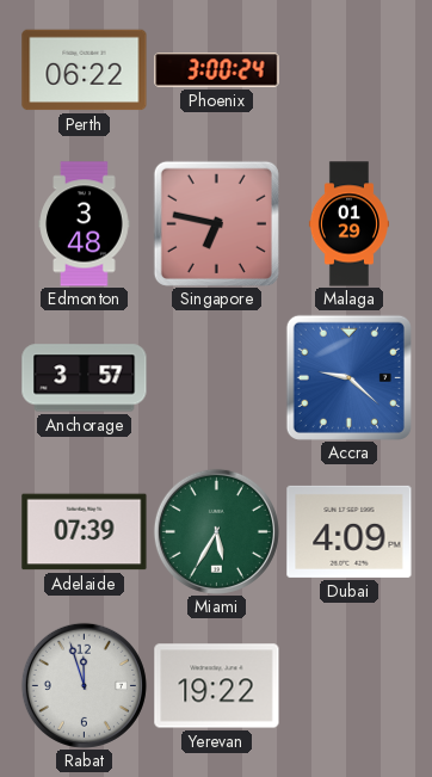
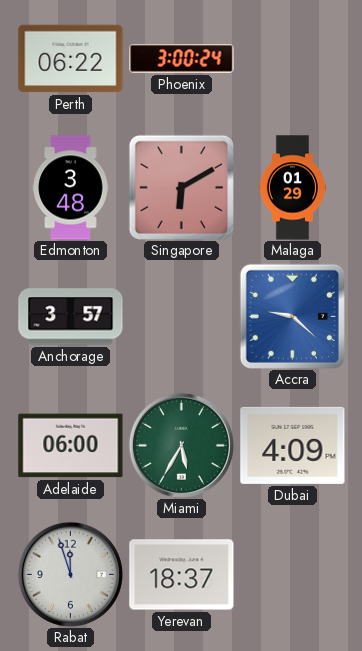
Singapore: 6:47 -> 6:10
Adelaide: 07:39 -> 06:00
Yerevan: 19:22 -> 18:37
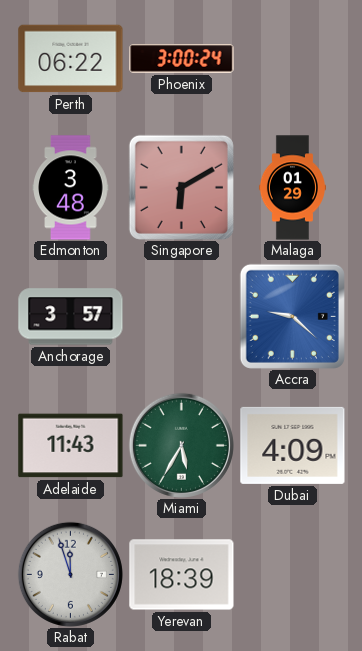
Adelaide: 06:00 -> 11:43
Yerevan: 18:37 -> 18:39
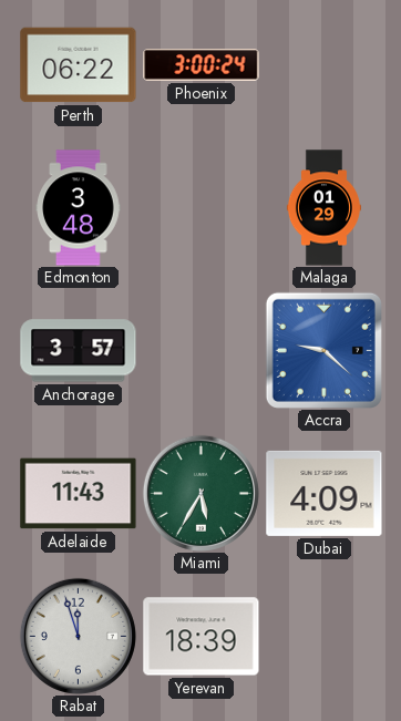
Singapore: 6:10 -> none
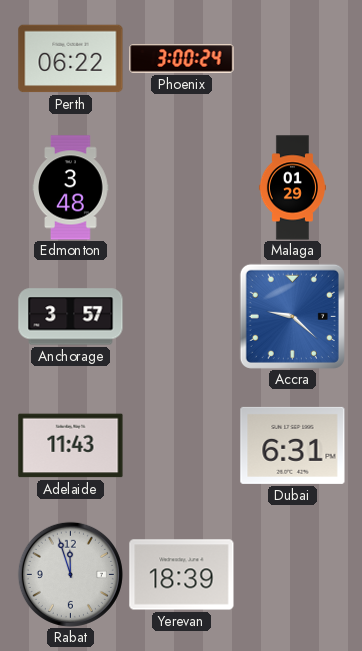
Miami: 5:35 -> none
Dubai: 4:09 -> 6:31
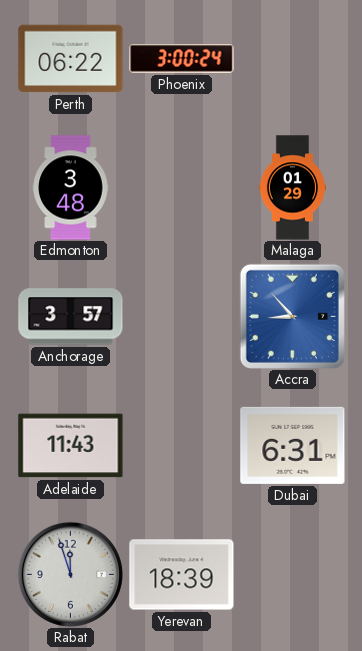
Accra: 9:22 -> 8:53
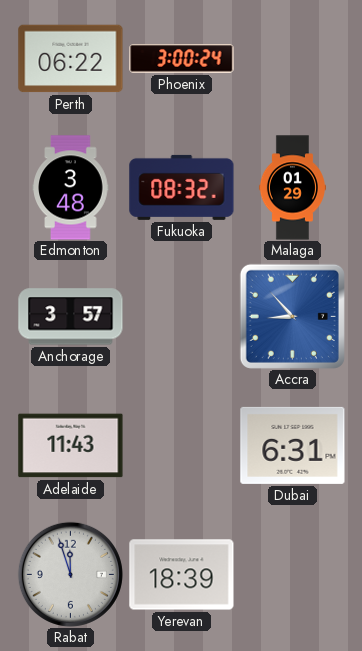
Fukuoka: none -> 08:32
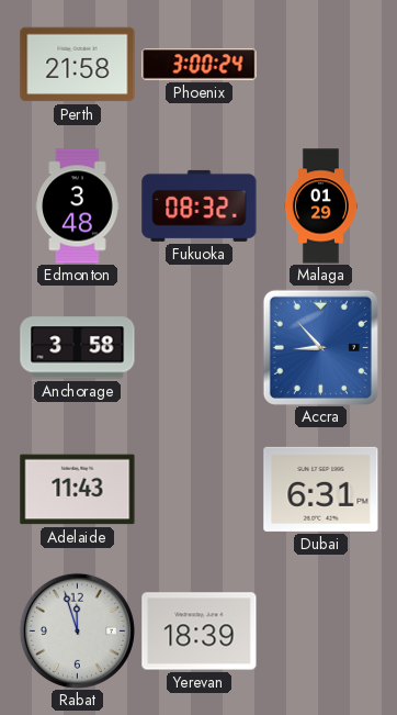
Perth: 06:22 -> 21:58
Anchorage: 3:57 -> 3:58
